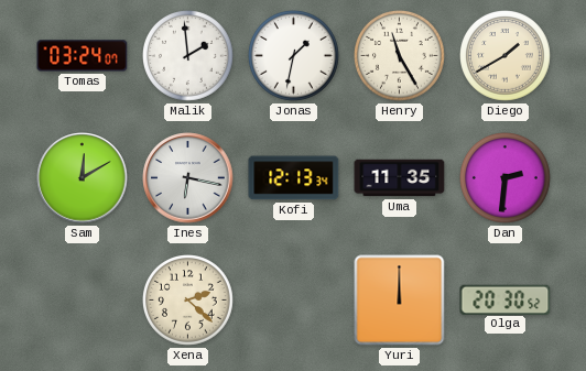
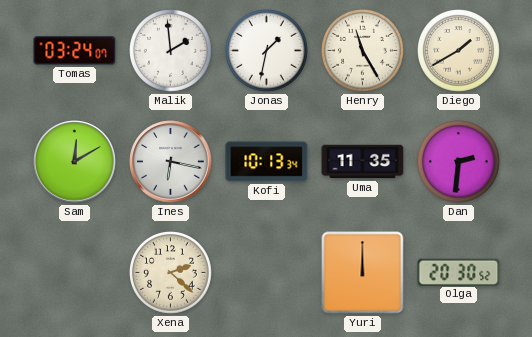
Kofi: 12:13 -> 10:13
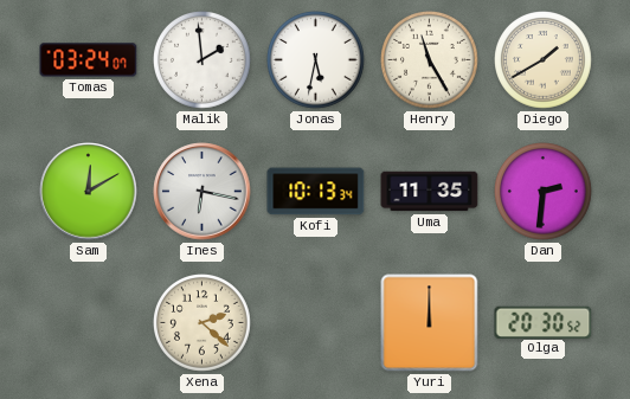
Jonas: 1:32 -> 5:32
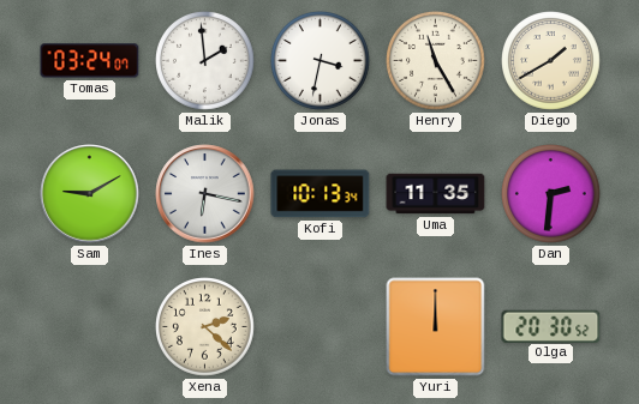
Jonas: 5:32 -> 3:32
Sam: 12:10 -> 9:10
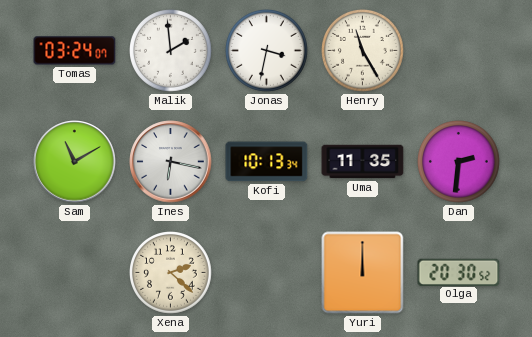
Diego: 1:40 -> none
Sam: 9:10 -> 11:10
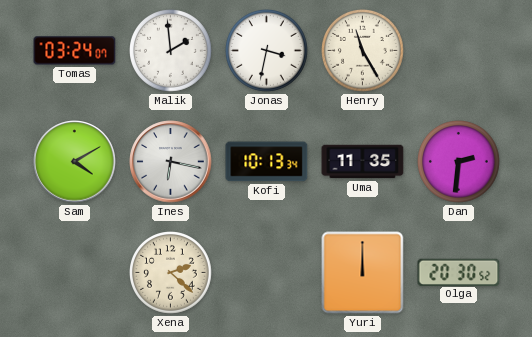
Sam: 11:10 -> 4:10
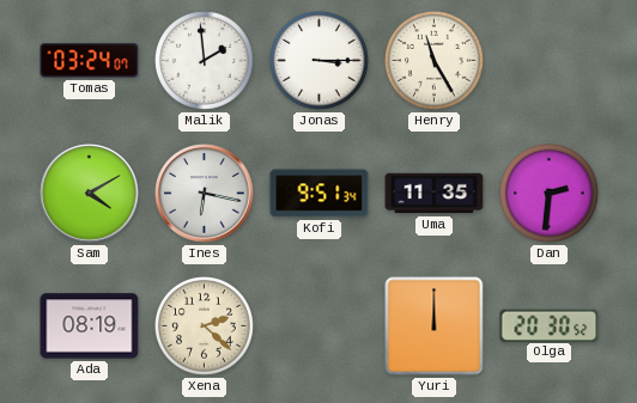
Jonas: 3:32 -> 3:15
Kofi: 10:13 -> 9:51
Ada: none -> 08:19
